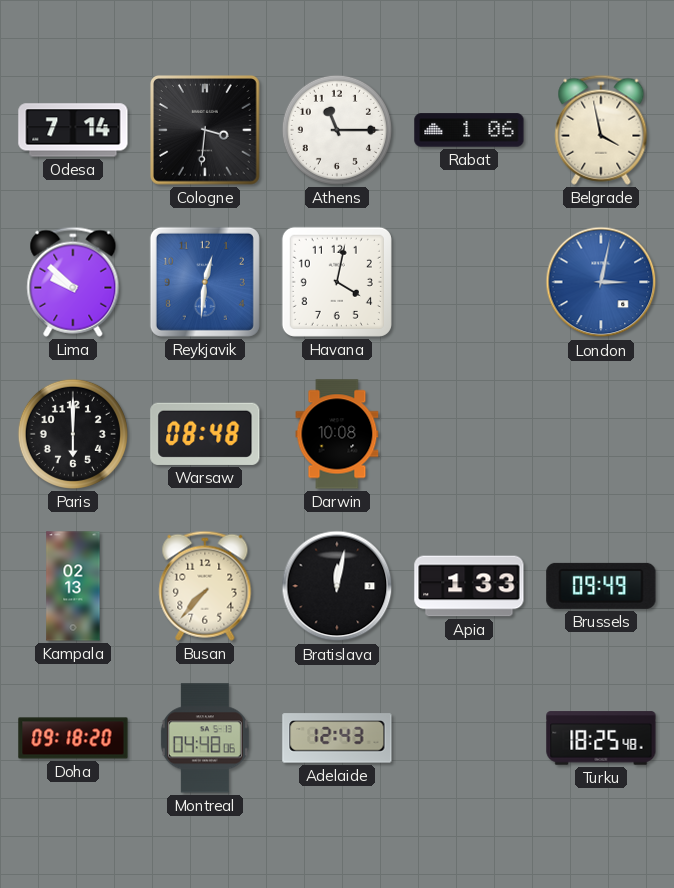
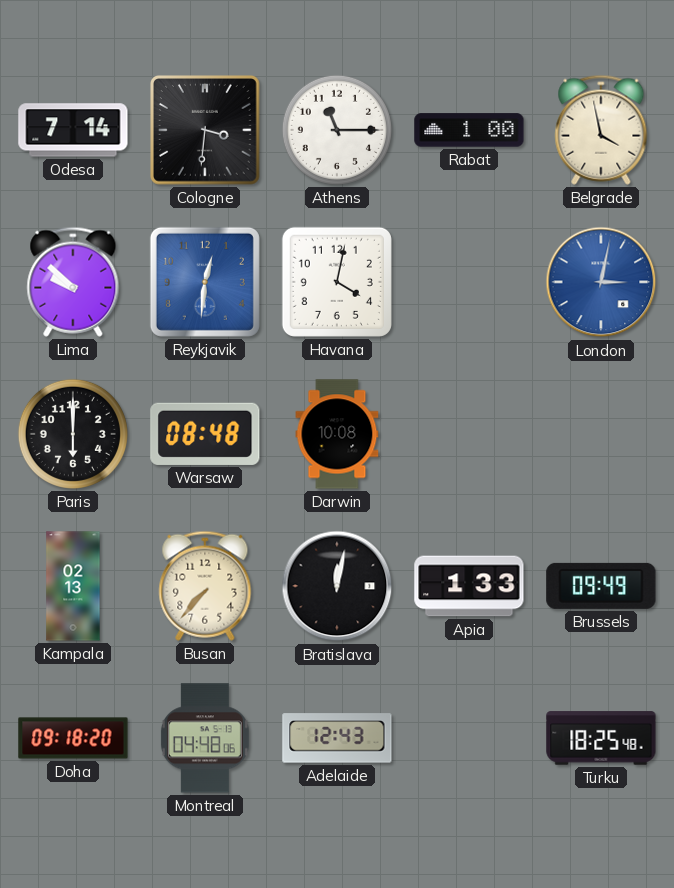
Rabat: 1:06 -> 1:00
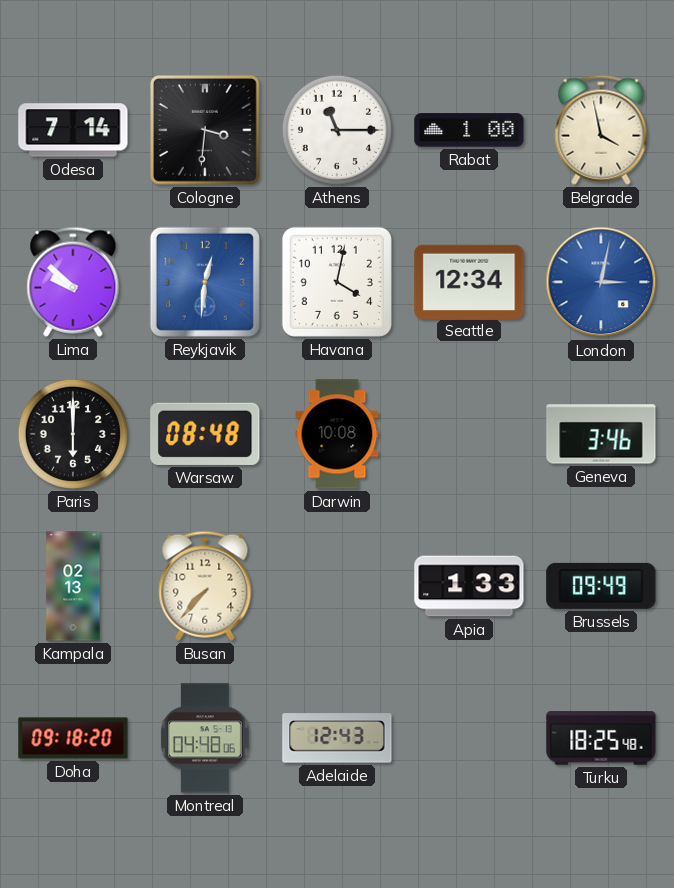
Seattle: none -> 12:34
Geneva: none -> 3:46
Bratislava: 12:02 -> none
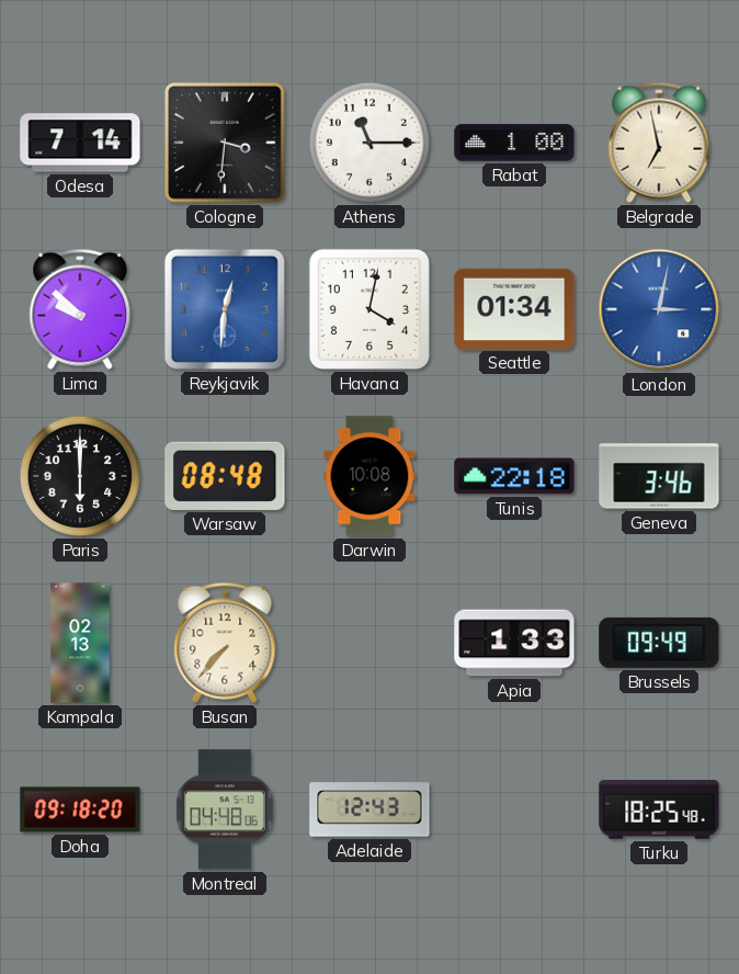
Belgrade: 3:58 -> 6:58
Seattle: 12:34 -> 01:34
Tunis: none -> 22:18
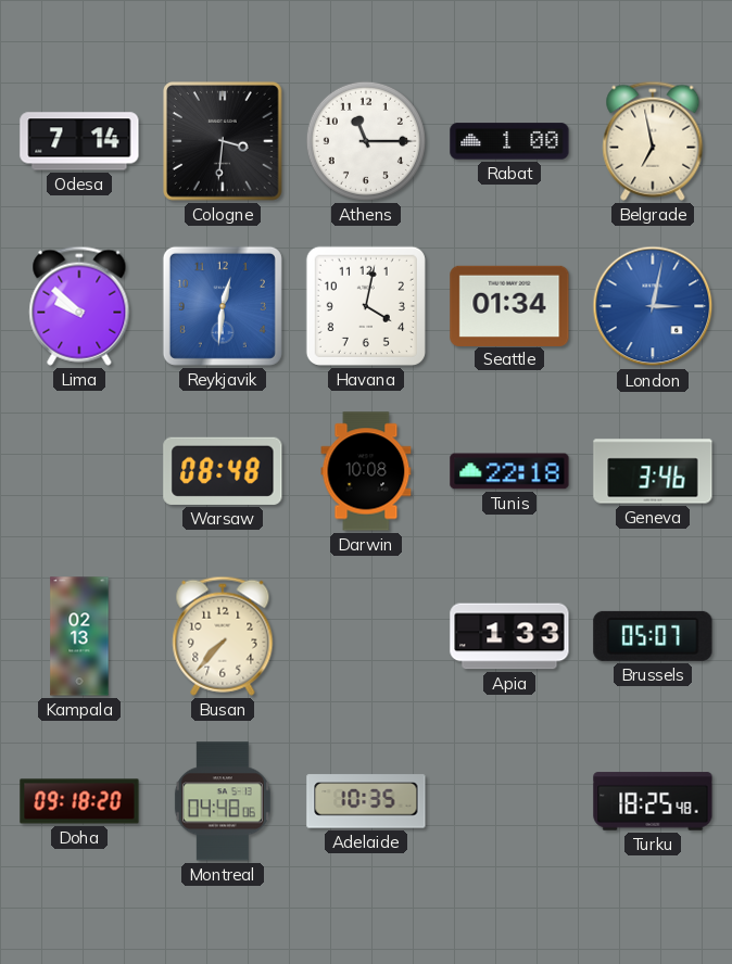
Paris: 6:00 -> none
Brussels: 09:49 -> 05:07
Adelaide: 12:43 -> 10:35
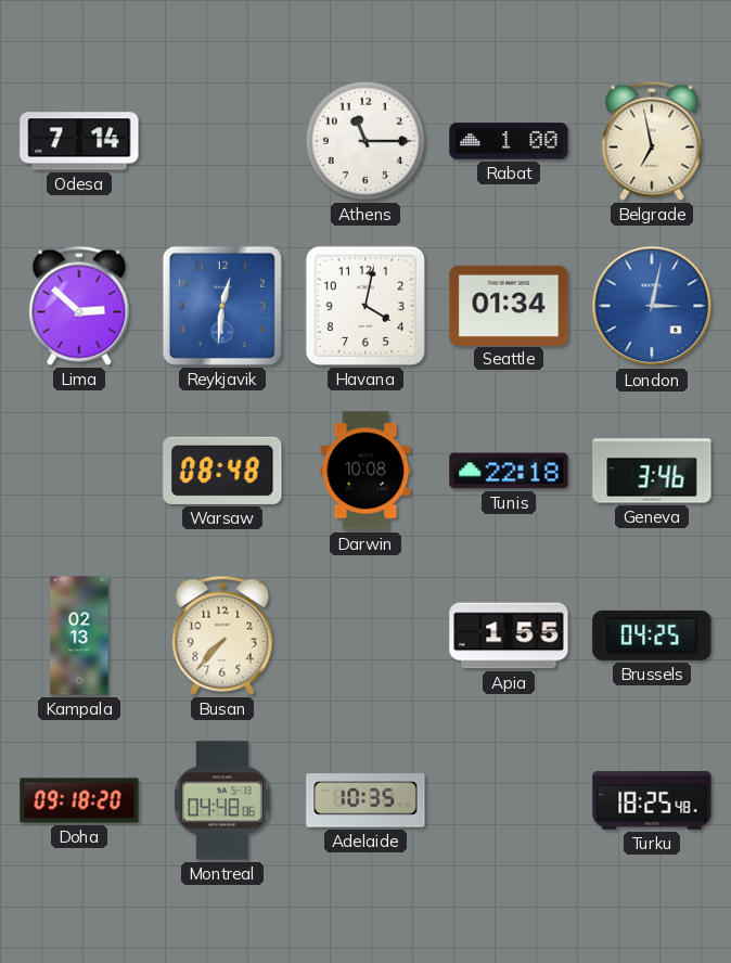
Cologne: 3:31 -> none
Lima: 9:52 -> 2:52
Apia: 1:33 -> 1:55
Brussels: 05:07 -> 04:25
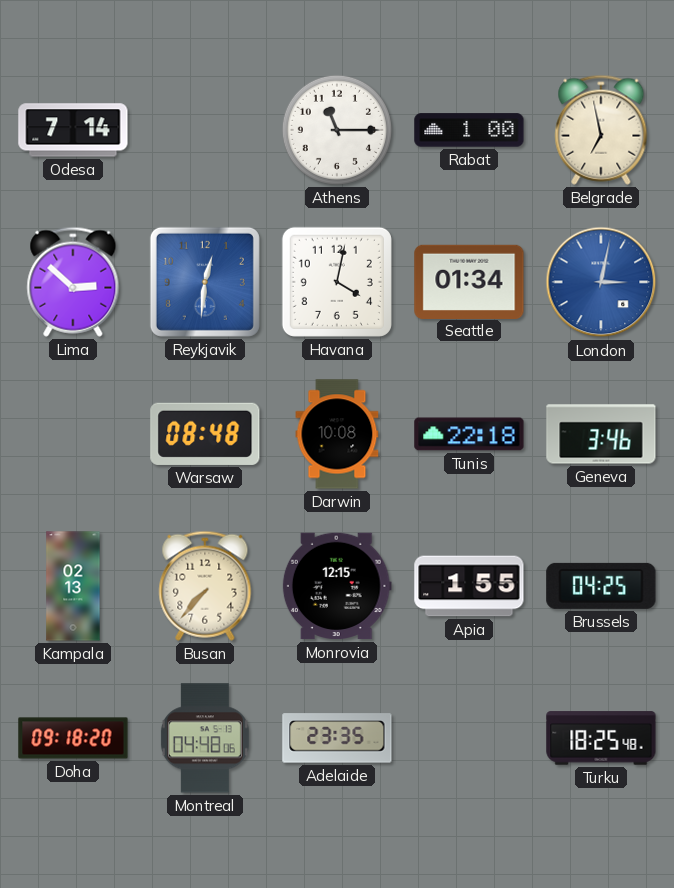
Monrovia: none -> 12:15
Adelaide: 10:35 -> 23:35
